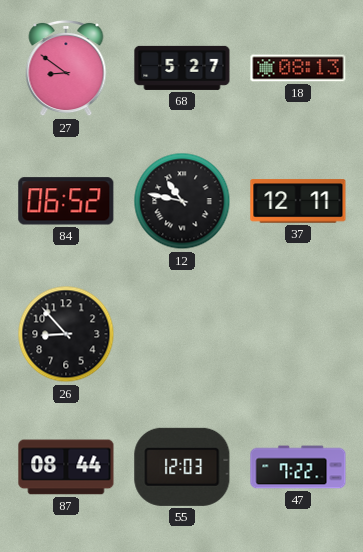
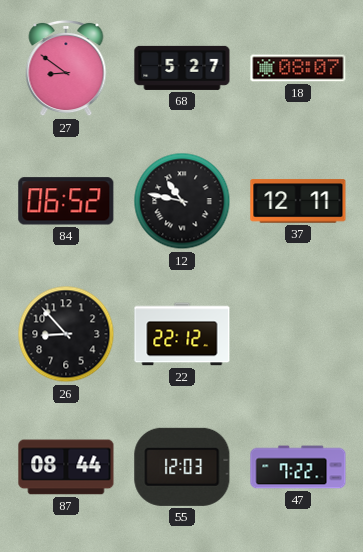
18: 08:13 -> 08:07
22: none -> 22:12
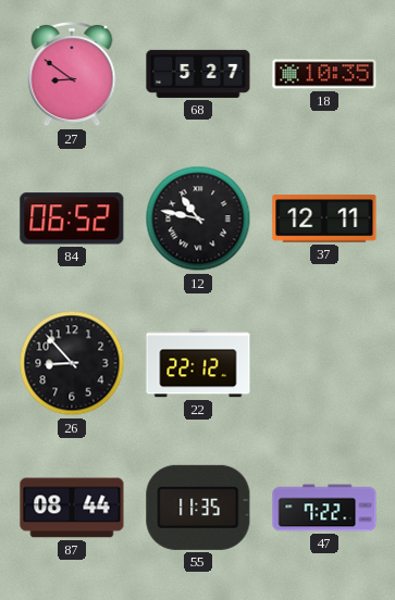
18: 08:07 -> 10:35
55: 12:03 -> 11:35
